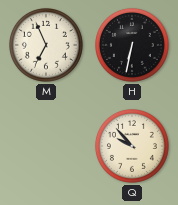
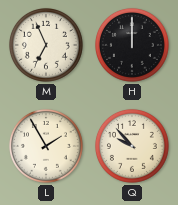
H: 6:32 -> 12:00
L: none -> 1:55
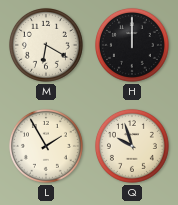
M: 6:56 -> 6:20
Q: 9:53 -> 9:57
